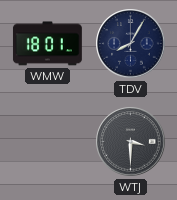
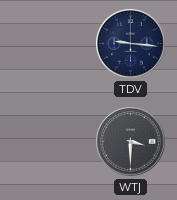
WMW: 18:01 -> none
TDV: 8:05 -> 9:16
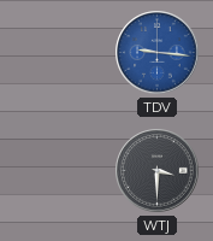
TDV dial: navy -> blue
